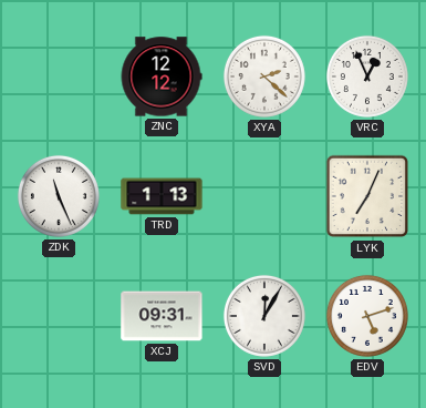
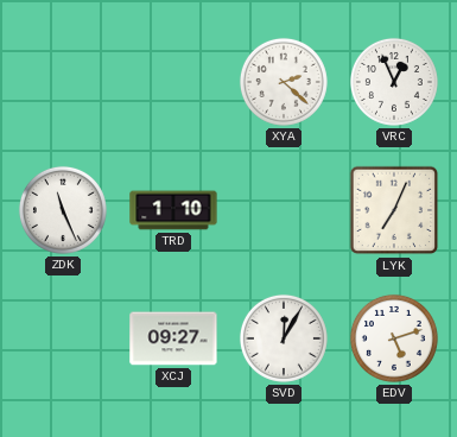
ZNC: 12:12 -> none
TRD: 1:13 -> 1:10
XCJ: 09:31 -> 09:27
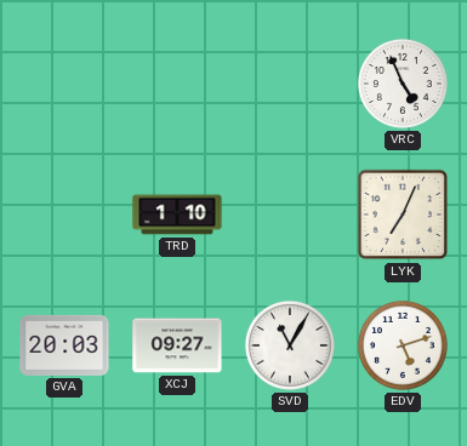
XYA: 2:22 -> none
VRC: 12:56 -> 4:56
ZDK: 11:26 -> none
GVA: none -> 20:03
SVD: 12:05 -> 11:05
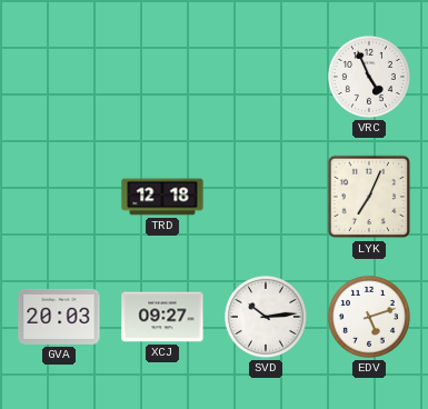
TRD: 1:10 -> 12:18
SVD: 11:05 -> 10:14
